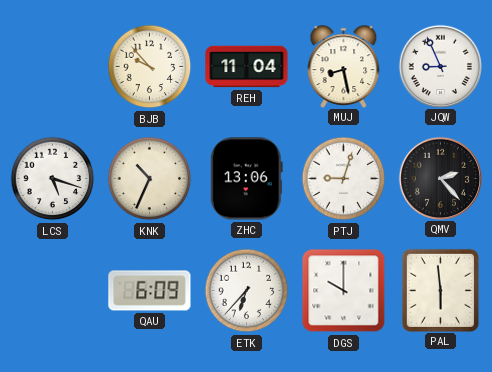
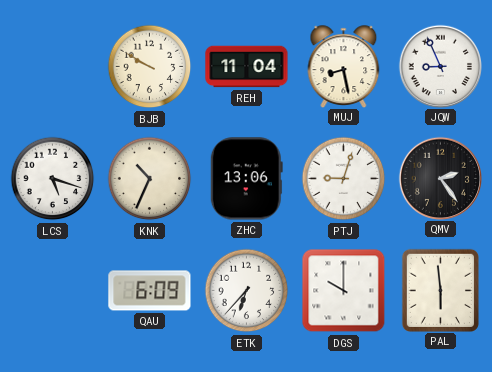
BJB: 9:53 -> 9:50
QMV: 2:23 -> 2:24
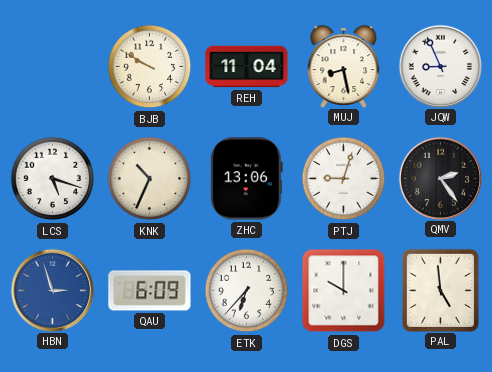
HBN: none -> 2:57
PAL: 5:59 -> 4:59
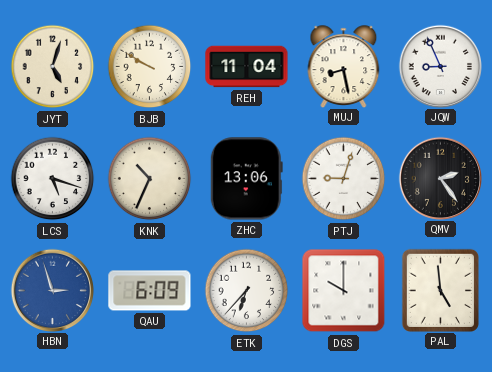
JYT: none -> 5:03
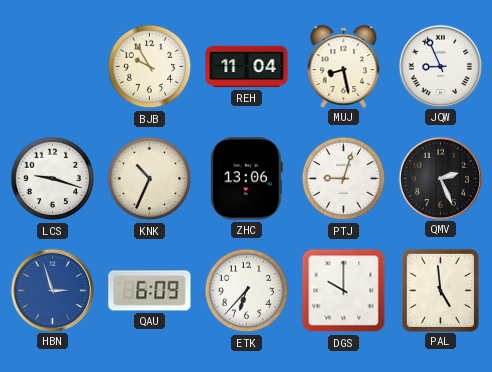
JYT: 5:03 -> none
BJB: 9:50 -> 9:55
LCS: 5:18 -> 9:18
QMV: 2:24 -> 2:26
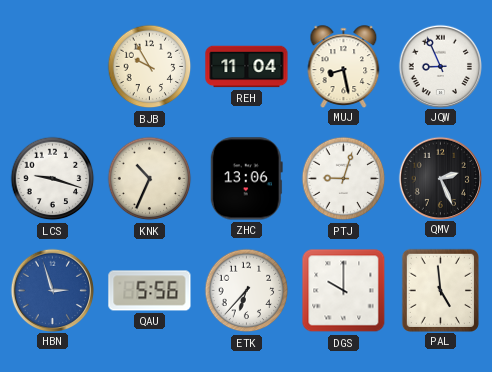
QAU: 6:09 -> 5:56
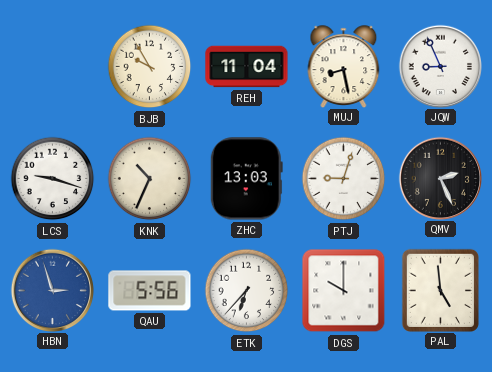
ZHC: 13:06 -> 13:03
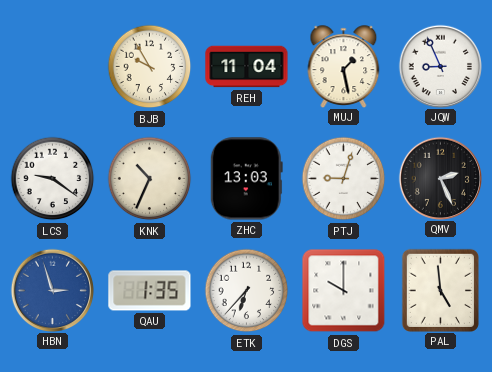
MUJ: 8:28 -> 1:28
LCS: 9:18 -> 9:21
QAU: 5:56 -> 1:35
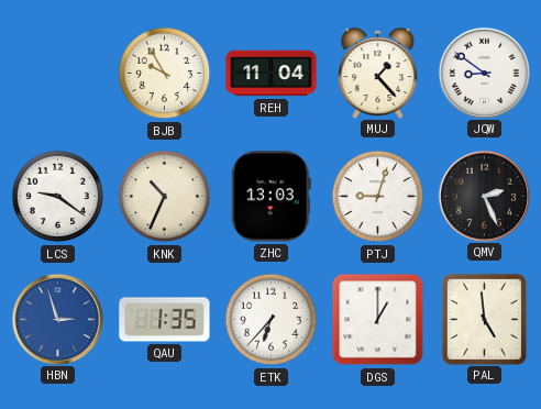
MUJ: 1:28 -> 1:23
JQW: 8:56 -> 8:51
DGS: 10:00 -> 1:00
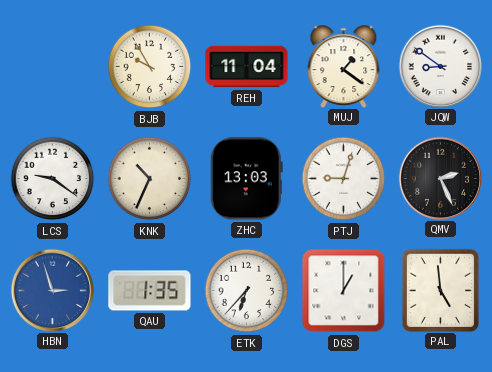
MUJ: 1:23 -> 1:21
